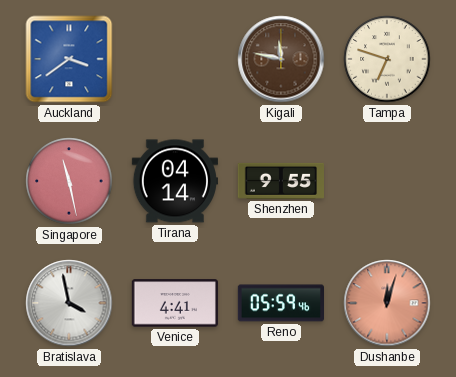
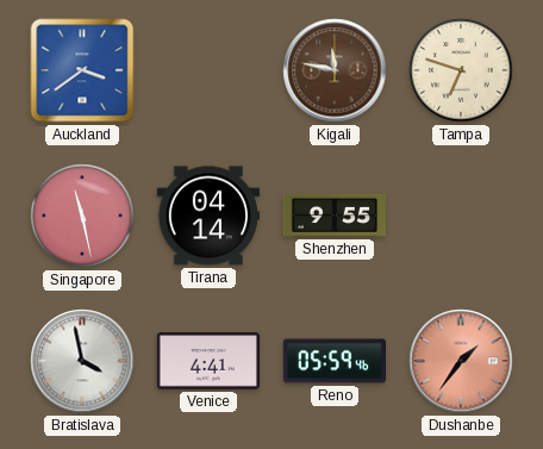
Dushanbe: 12:03 -> 1:36
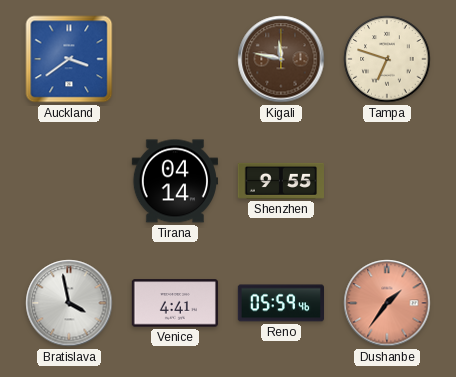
Singapore: 11:28 -> none
